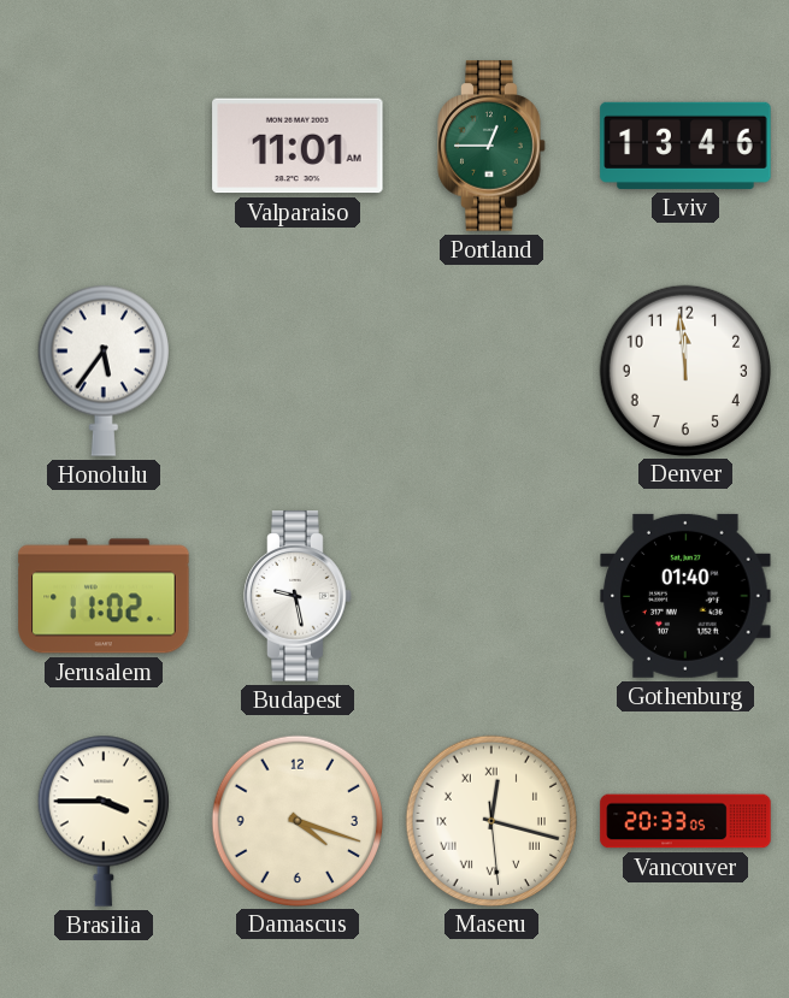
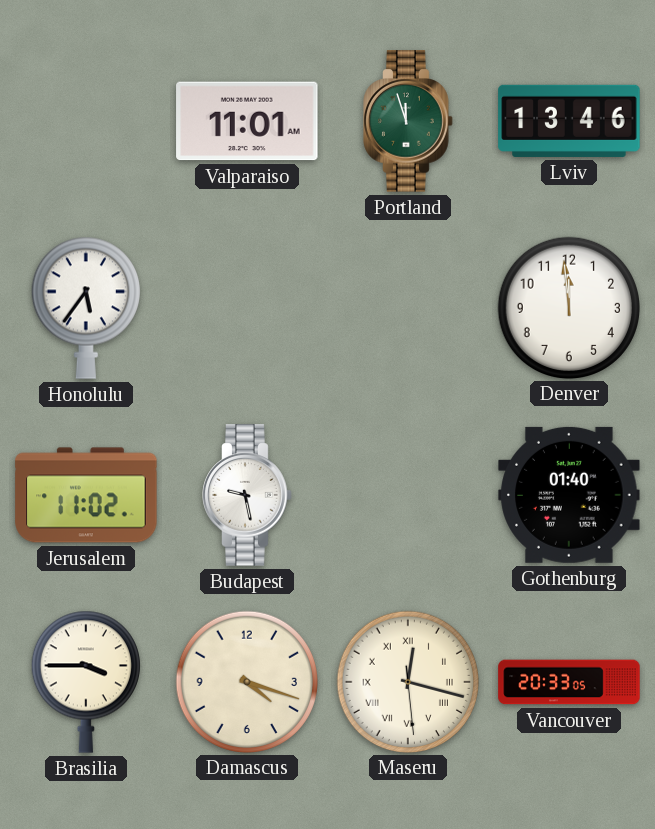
Portland: 12:45 -> 11:57
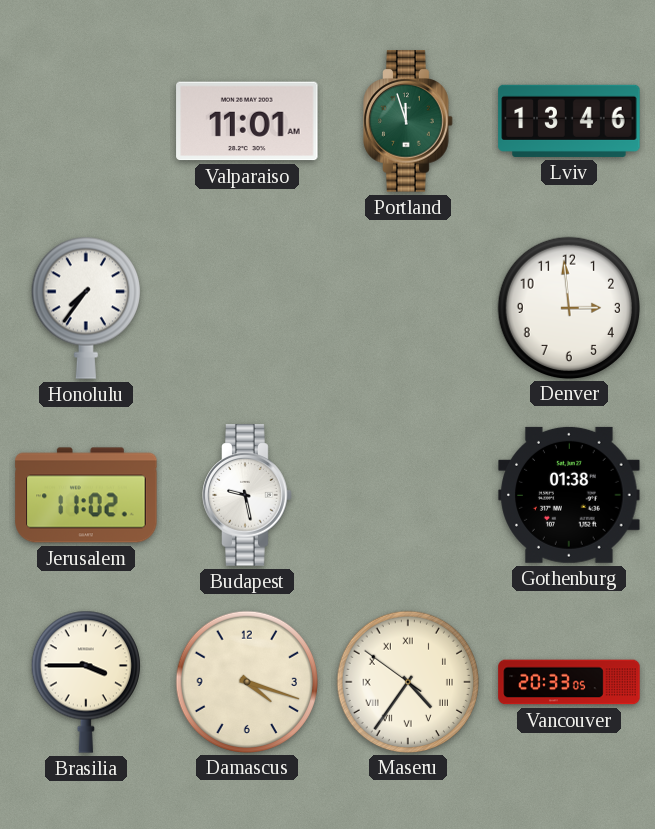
Honolulu: 5:36 -> 7:36
Denver: 11:59 -> 2:59
Gothenburg: 01:40 -> 01:38
Maseru: 12:17 -> 4:35
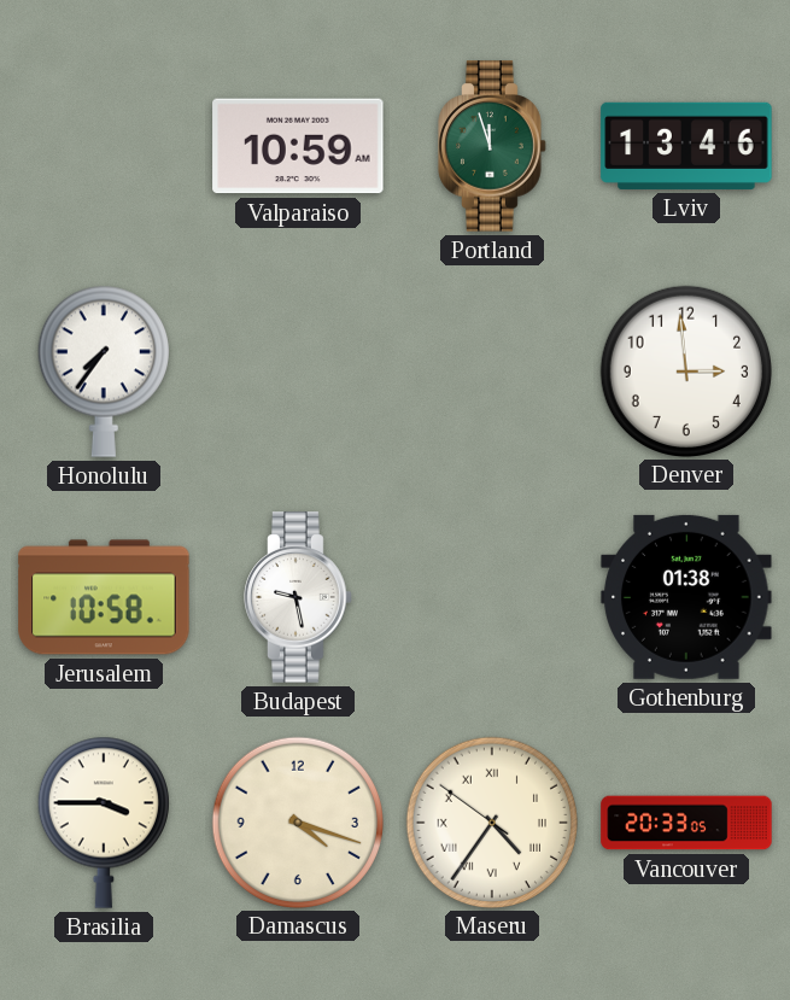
Valparaiso: 11:01 -> 10:59
Jerusalem: 11:02 -> 10:58
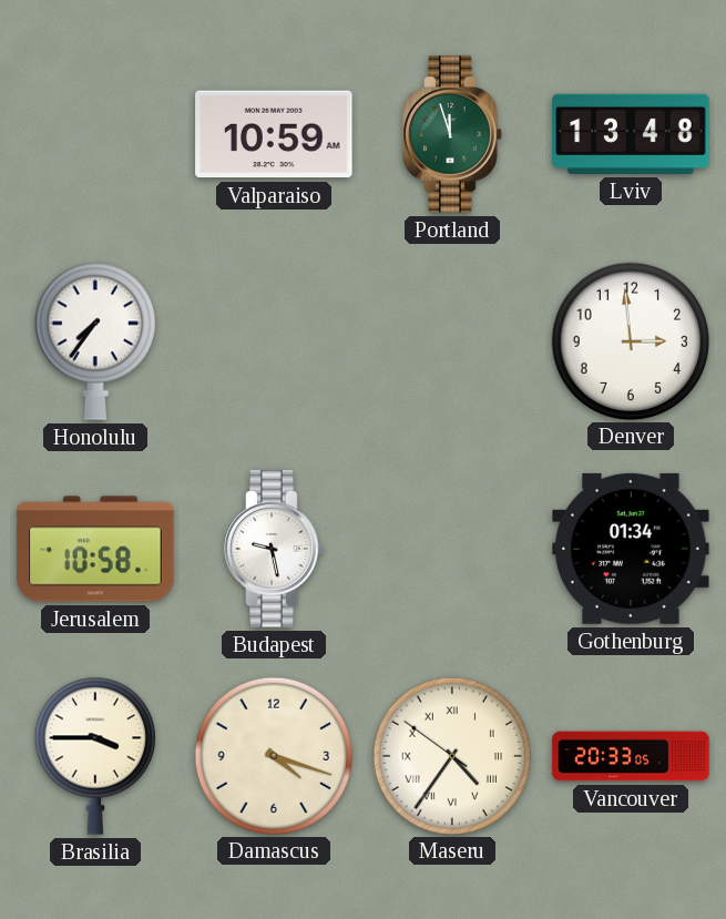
Lviv: 13:46 -> 13:48
Gothenburg: 01:38 -> 01:34
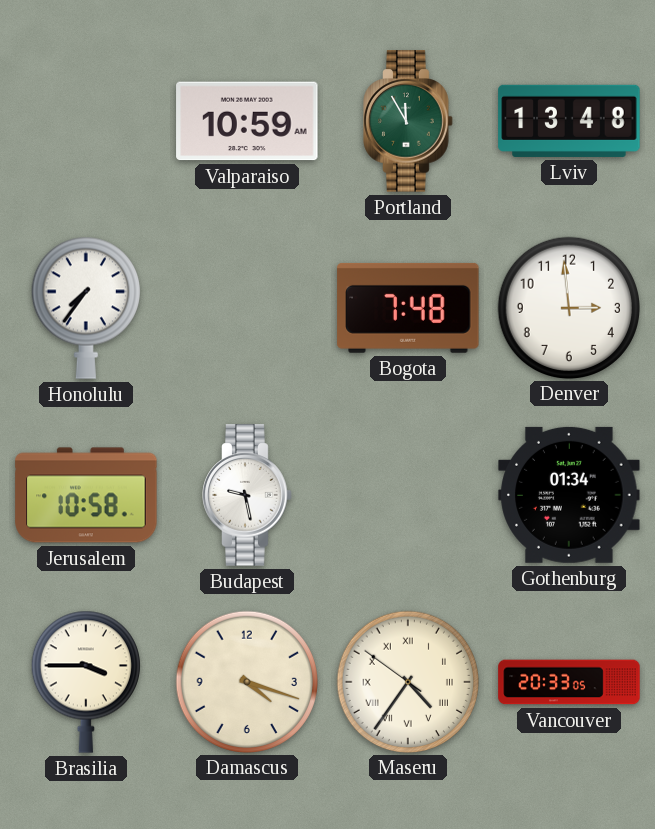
Portland: 11:57 -> 11:55
Bogota: none -> 7:48
